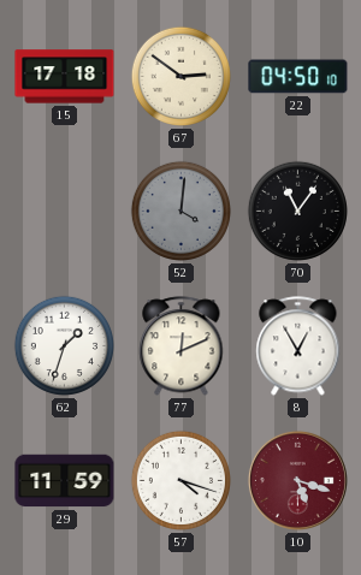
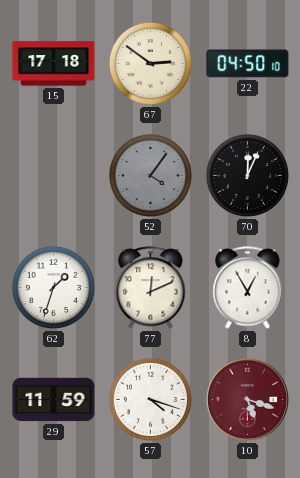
52: 4:01 -> 4:06
70: 11:06 -> 12:04
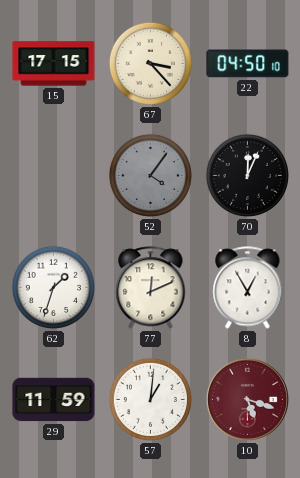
15: 17:18 -> 17:15
67: 2:51 -> 3:23
57: 4:18 -> 1:01
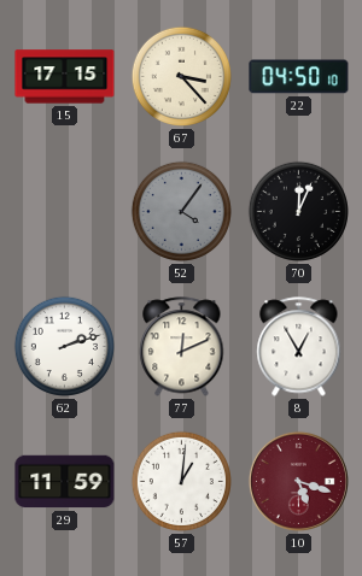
62: 1:33 -> 2:12
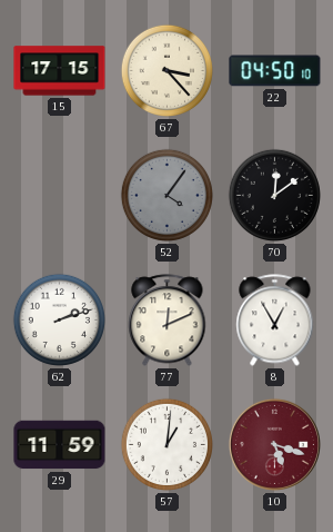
70: 12:04 -> 12:09
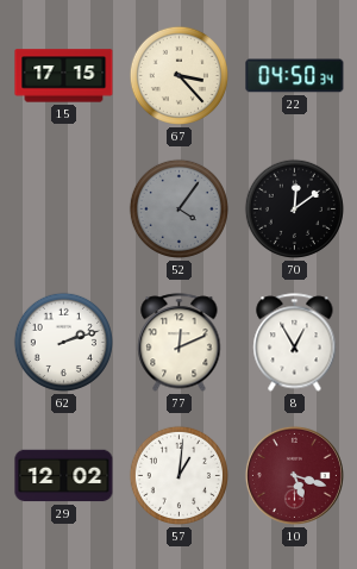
22: 04:50:10 -> 04:50:34
29: 11:59 -> 12:02
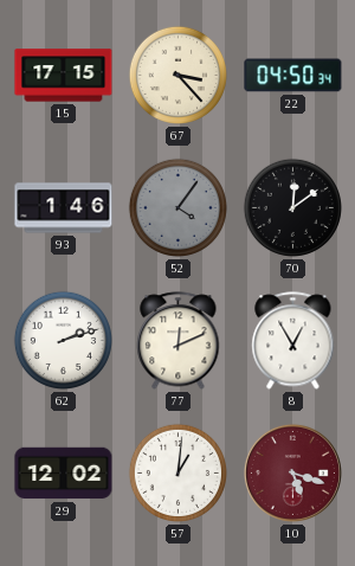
93: none -> 1:46
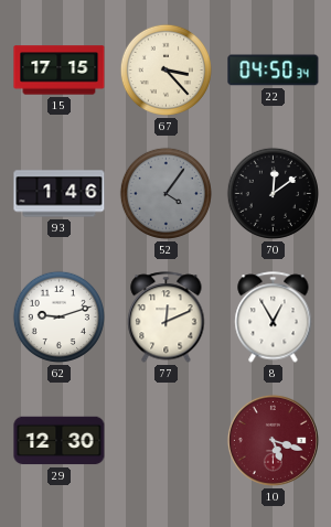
62: 2:12 -> 9:12
29: 12:02 -> 12:30
57: 1:01 -> none
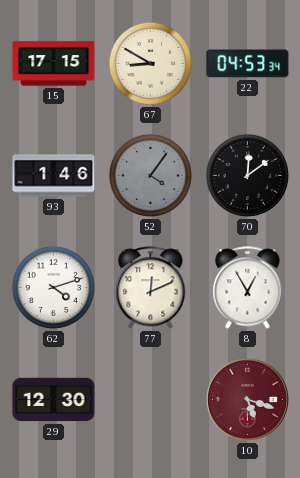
67: 3:23 -> 8:50
22: 04:50 -> 04:53
62: 9:12 -> 4:12
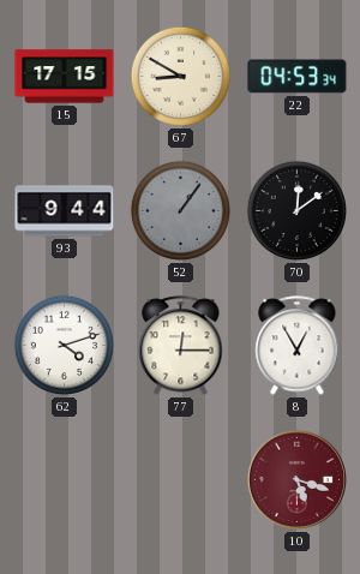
93: 1:46 -> 9:44
52: 4:06 -> 1:06
77: 12:11 -> 12:15
29: 12:30 -> none
